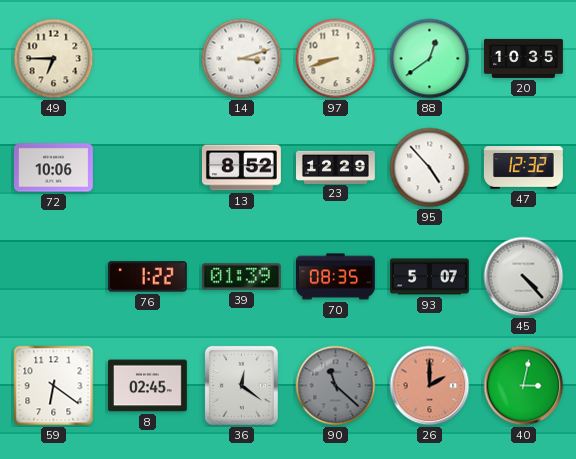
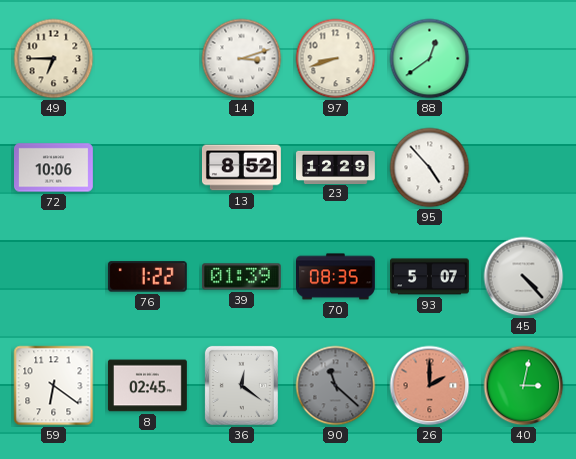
20: 10:35 -> none
47: 12:32 -> none
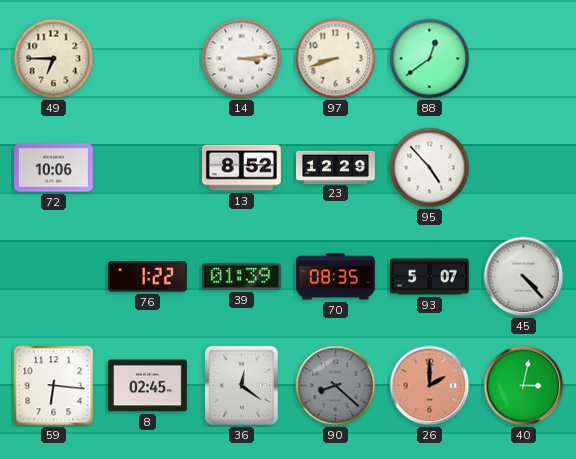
14: 3:12 -> 3:14
59: 6:21 -> 6:16
90: 11:22 -> 8:22
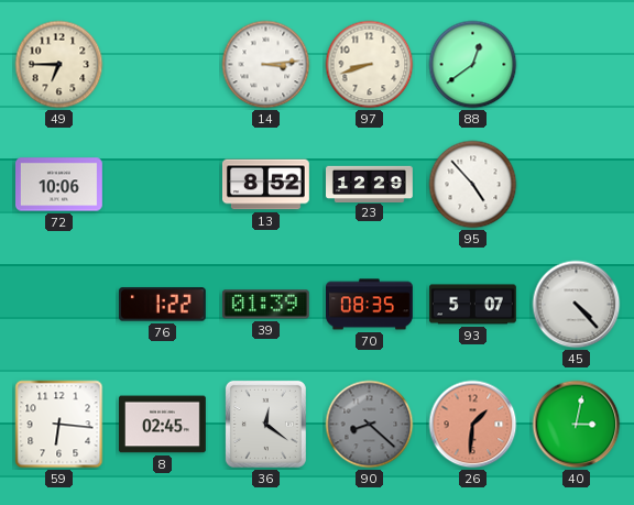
26: 2:00 -> 1:31
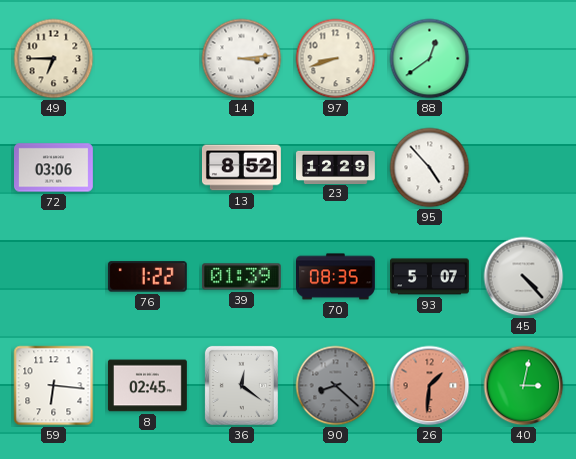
72: 10:06 -> 03:06
